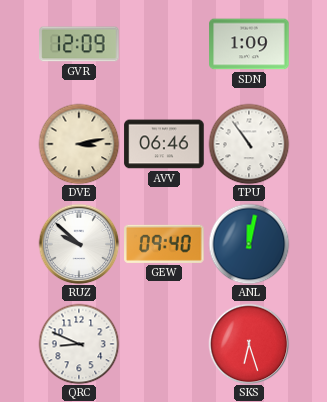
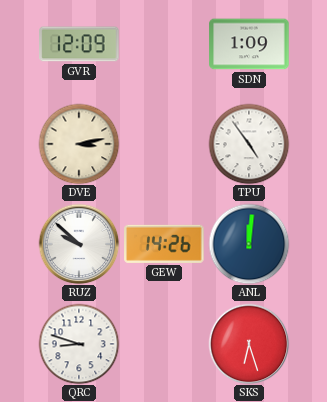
AVV: 06:46 -> none
TPU: 10:54 -> 4:54
GEW: 09:40 -> 14:26
ANL: 12:02 -> 12:01
QRC: 8:49 -> 8:48
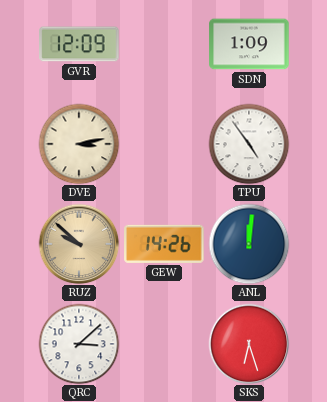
RUZ dial: white -> champagne
QRC: 8:48 -> 3:08
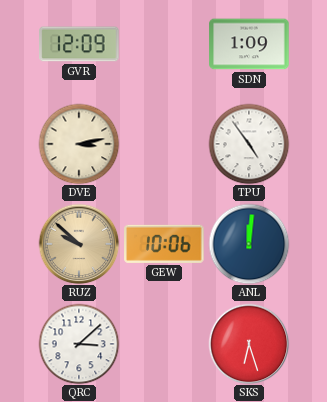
GEW: 14:26 -> 10:06
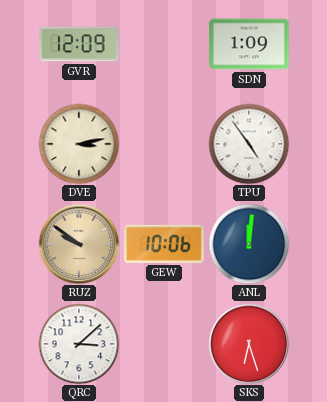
RUZ: 9:52 -> 9:51
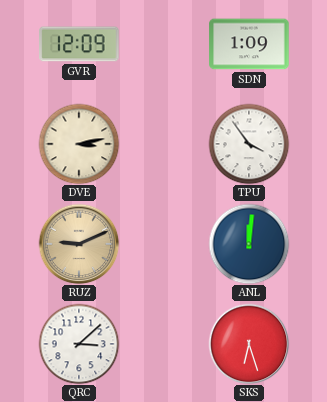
TPU: 4:54 -> 3:54
RUZ: 9:51 -> 9:11
GEW: 10:06 -> none
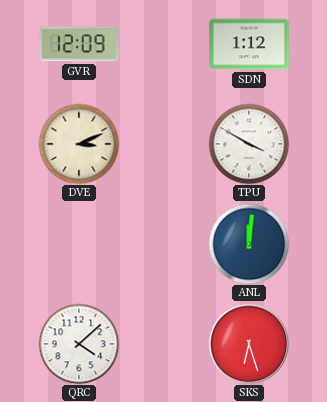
SDN: 1:09 -> 1:12
DVE: 3:13 -> 3:11
TPU: 3:54 -> 3:50
RUZ: 9:11 -> none
QRC: 3:08 -> 4:08
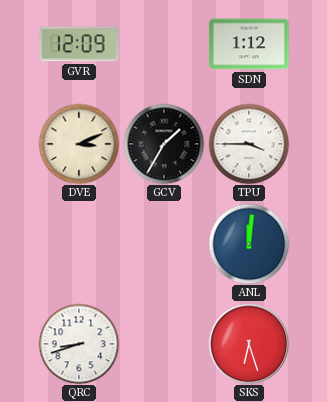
GCV: none -> 1:35
TPU: 3:50 -> 3:45
QRC: 4:08 -> 8:42
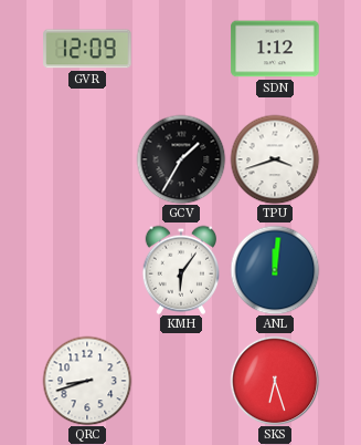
DVE: 3:11 -> none
TPU: 3:45 -> 3:42
KMH: none -> 6:06
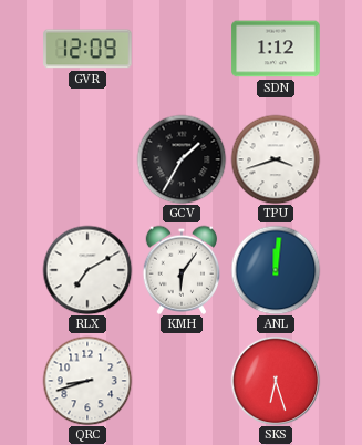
RLX: none -> 7:10
